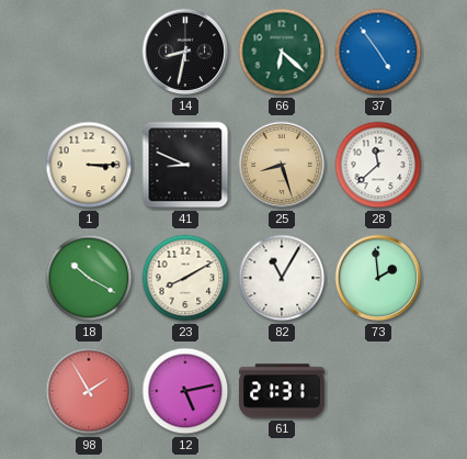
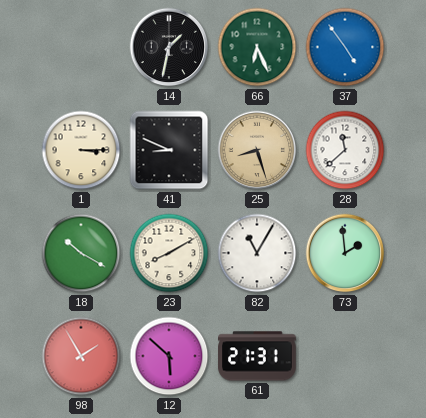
14: 8:32 -> 1:32
66: 6:22 -> 6:26
12: 5:13 -> 5:52
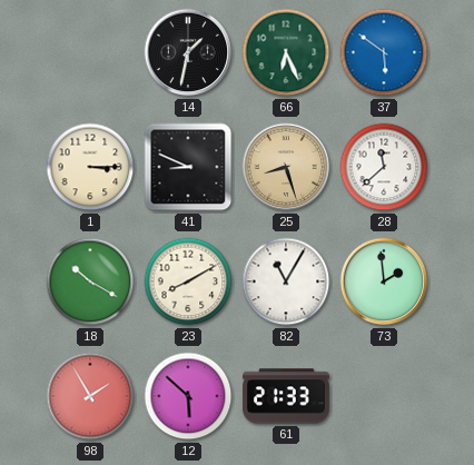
37: 4:54 -> 5:51
61: 21:31 -> 21:33
